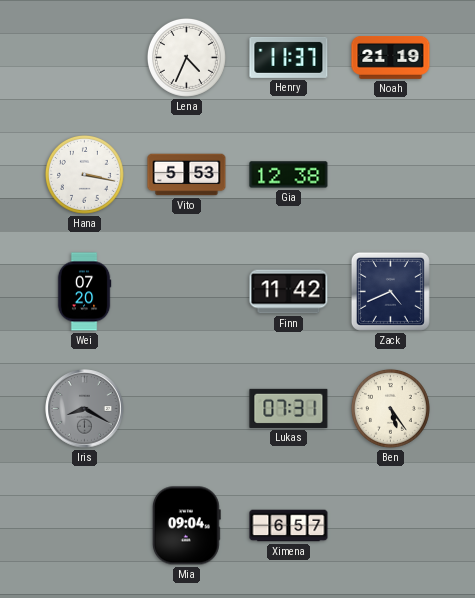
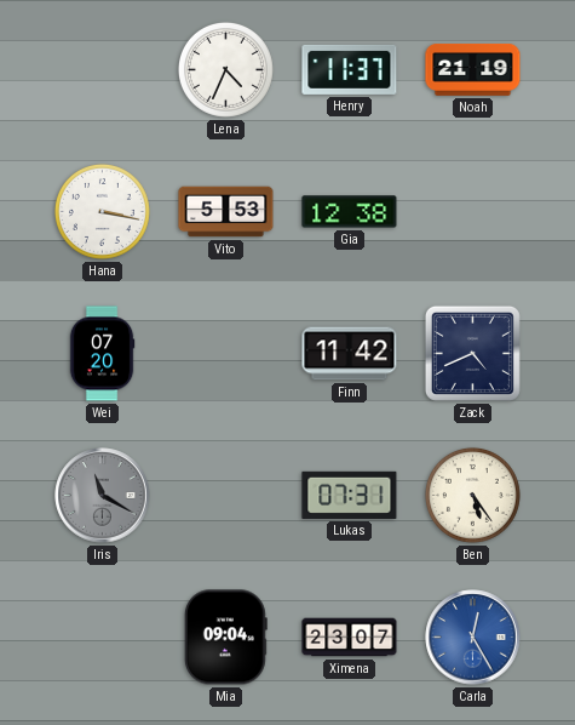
Iris: 8:20 -> 11:20
Ximena: 6:57 -> 23:07
Carla: none -> 12:25
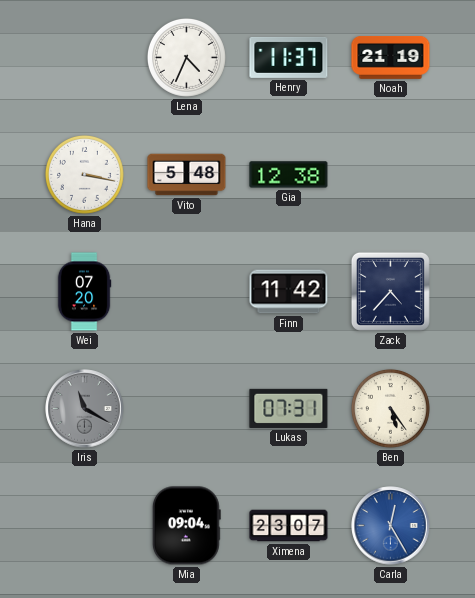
Vito: 5:53 -> 5:48
Zack: 4:41 -> 4:37
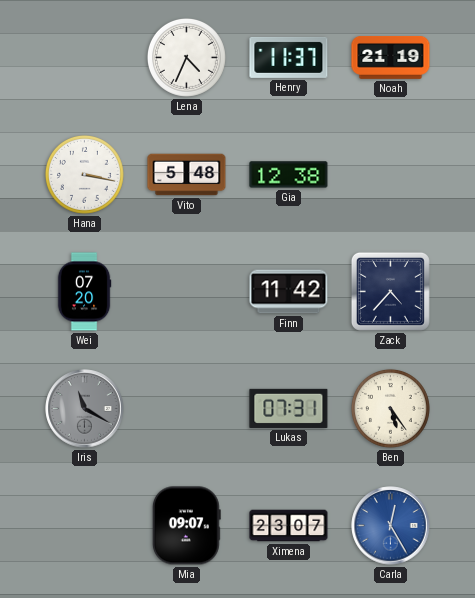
Mia: 09:04 -> 09:07
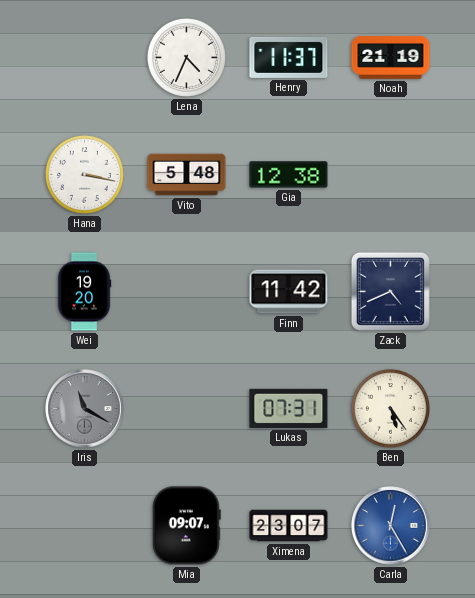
Wei: 07:20 -> 19:20
Zack: 4:37 -> 4:41
